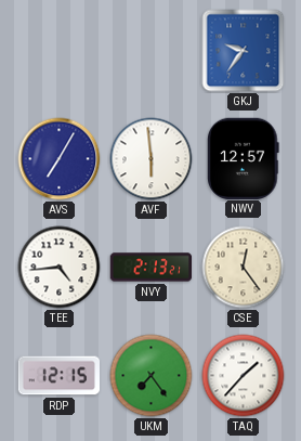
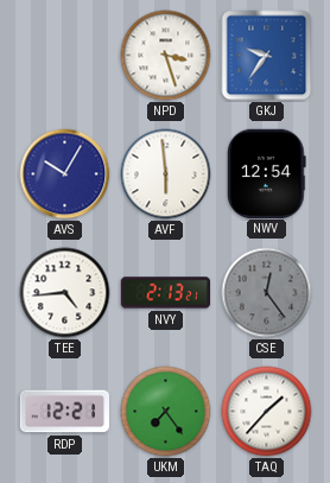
NPD: none -> 3:27
AVS: 7:05 -> 10:05
NWV: 12:57 -> 12:54
CSE dial: cream -> grey
RDP: 12:15 -> 12:21
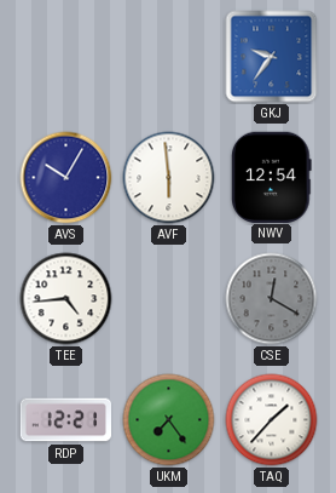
NPD: 3:27 -> none
NVY: 2:13 -> none
CSE: 12:24 -> 12:20
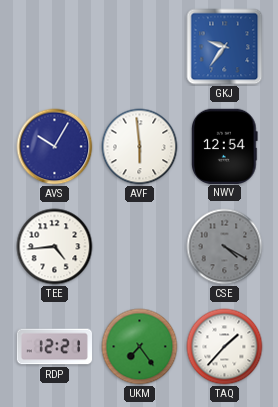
CSE: 12:20 -> 4:20
